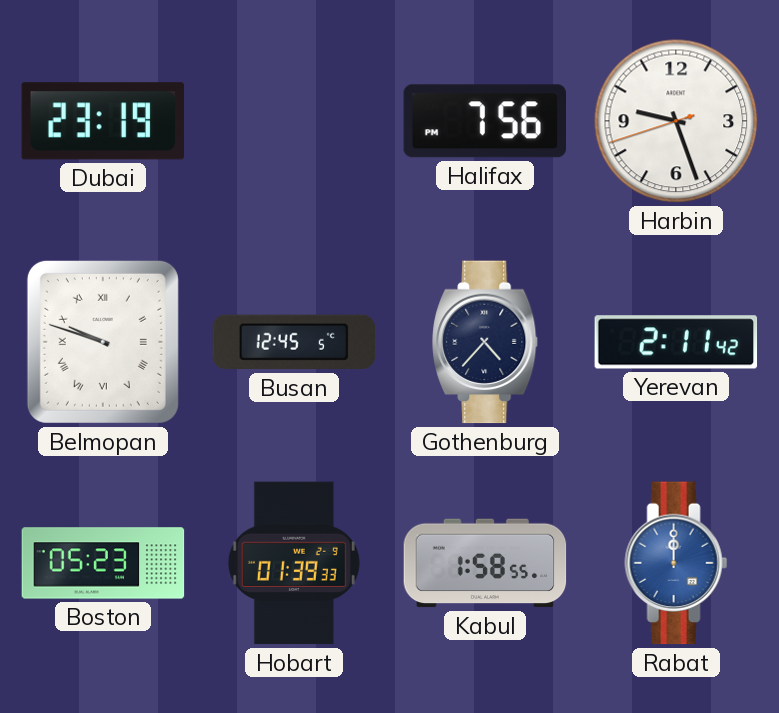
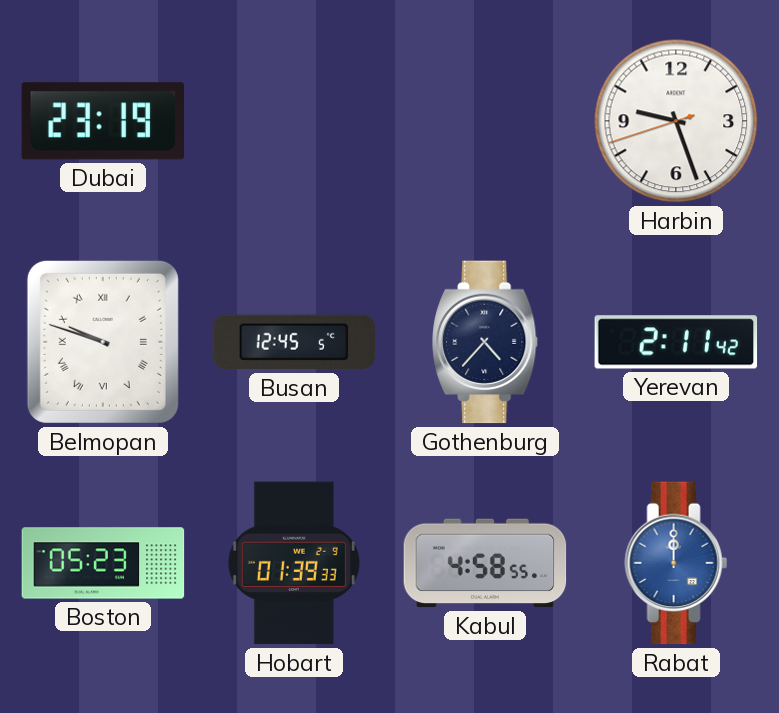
Halifax: 7:56 -> none
Kabul: 1:58 -> 4:58
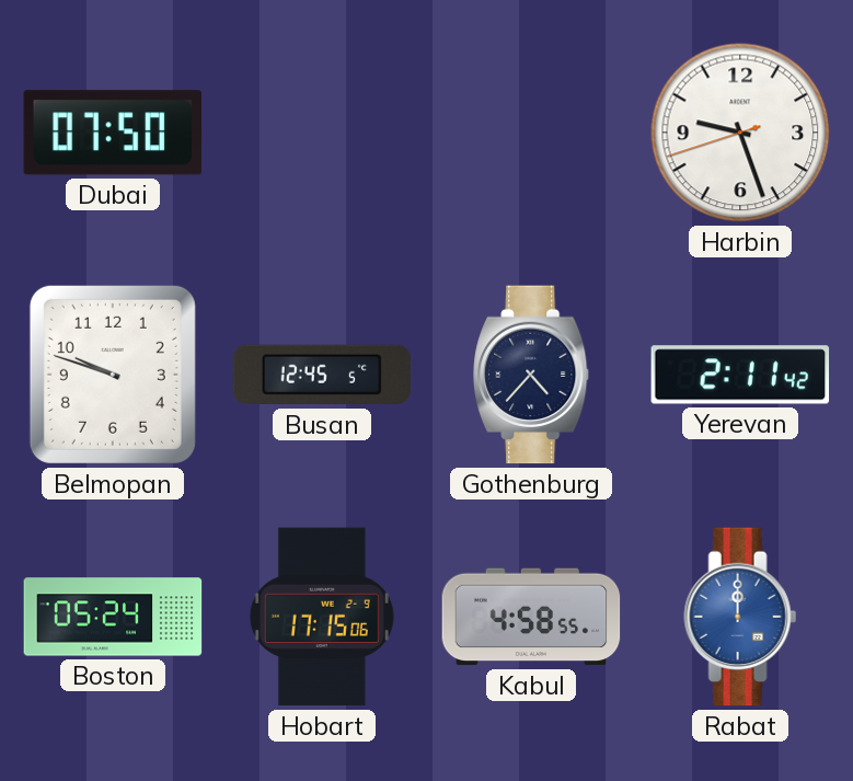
Dubai: 23:19 -> 07:50
Belmopan numerals: Roman -> Arabic
Boston: 05:23 -> 05:24
Hobart: 01:39 -> 17:15
